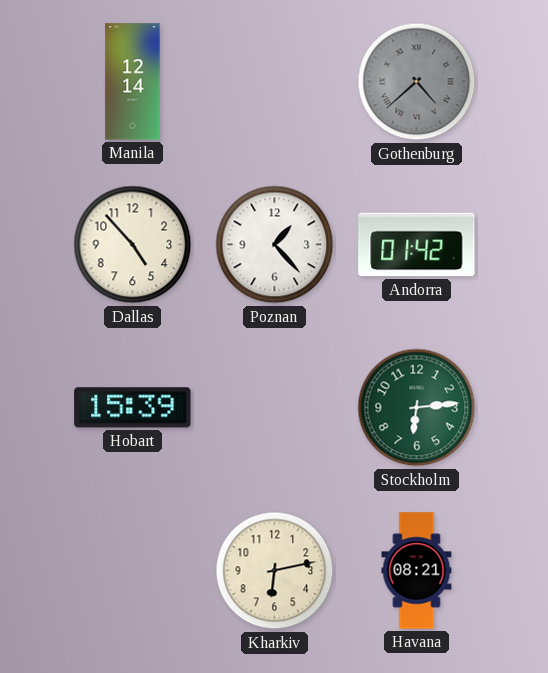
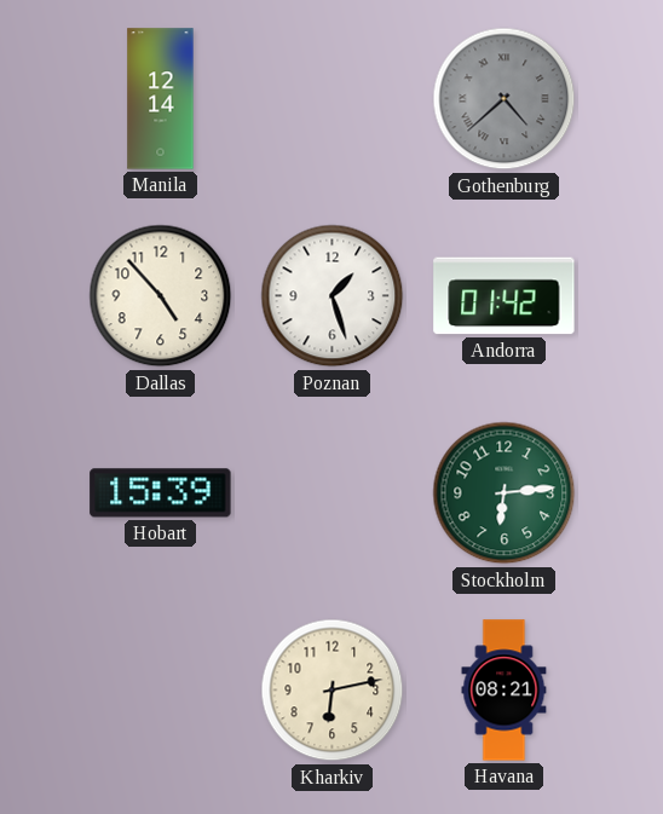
Poznan: 1:23 -> 1:27
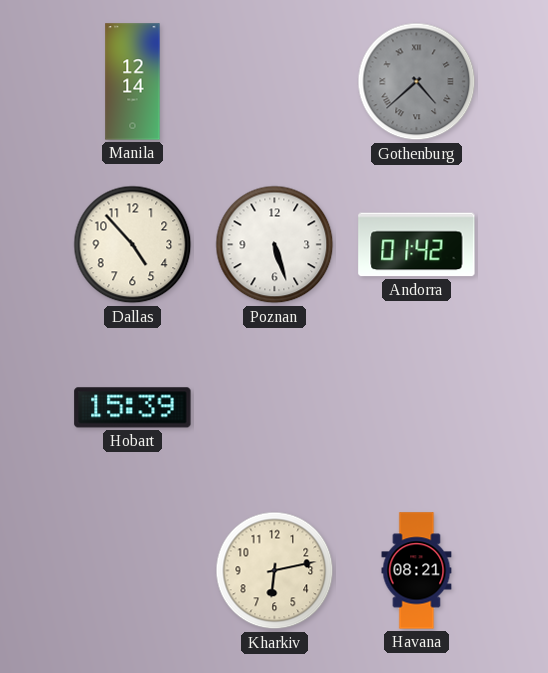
Poznan: 1:27 -> 5:27
Stockholm: 6:14 -> none
